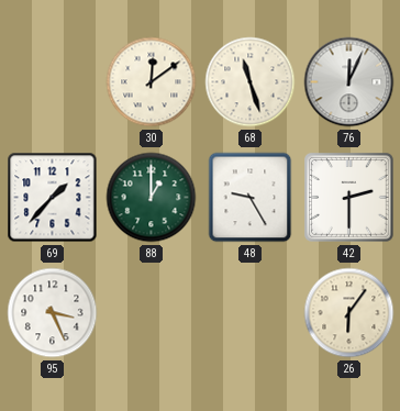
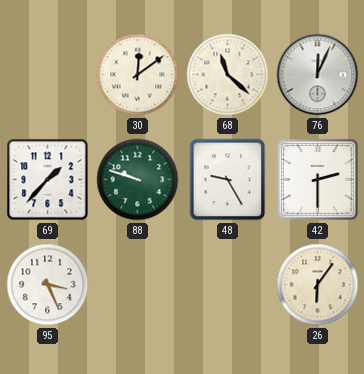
68: 11:27 -> 11:22
88: 1:00 -> 9:48
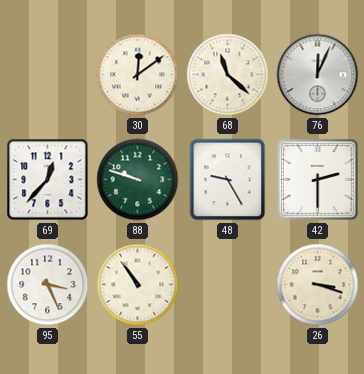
69: 1:37 -> 12:37
55: none -> 10:54
26: 6:06 -> 3:18
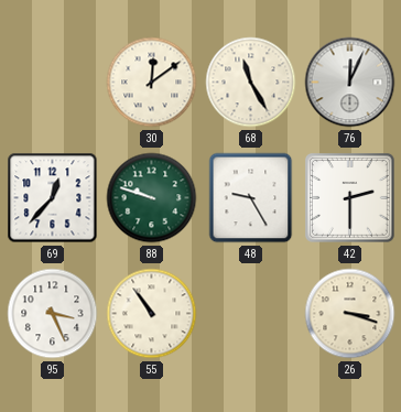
68: 11:22 -> 11:25
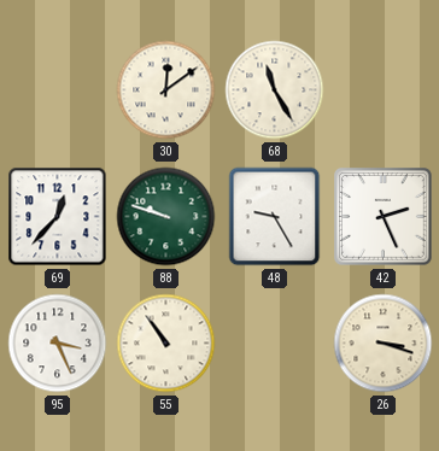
76: 12:04 -> none
42: 2:30 -> 2:26
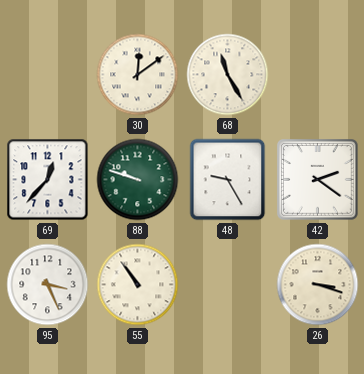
42: 2:26 -> 2:21
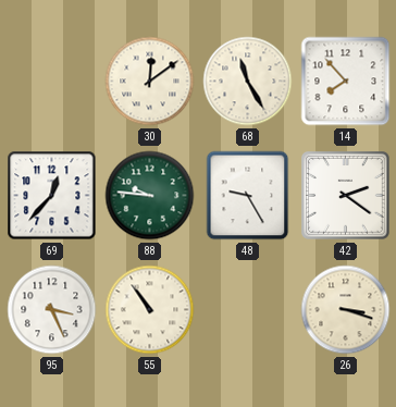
14: none -> 7:53
88: 9:48 -> 9:46
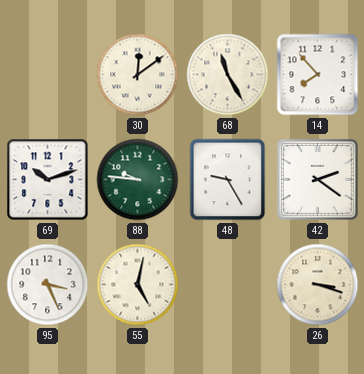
69: 12:37 -> 10:12
55: 10:54 -> 5:02
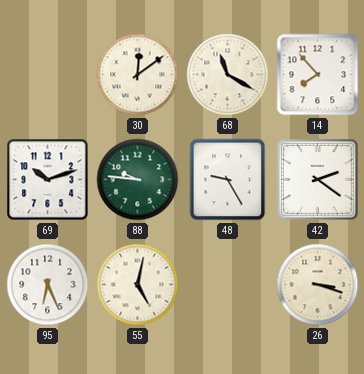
68: 11:25 -> 11:20
95: 3:26 -> 6:26
